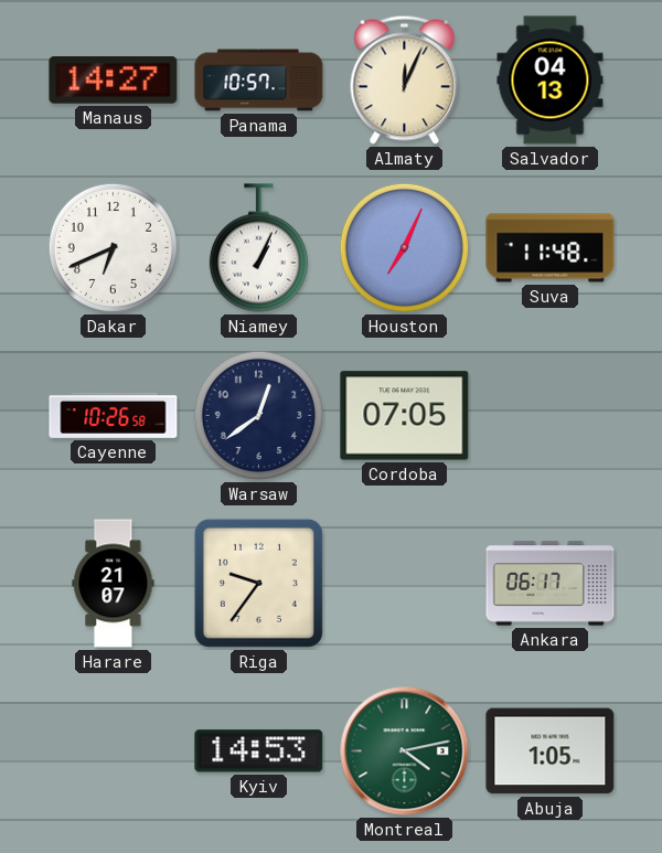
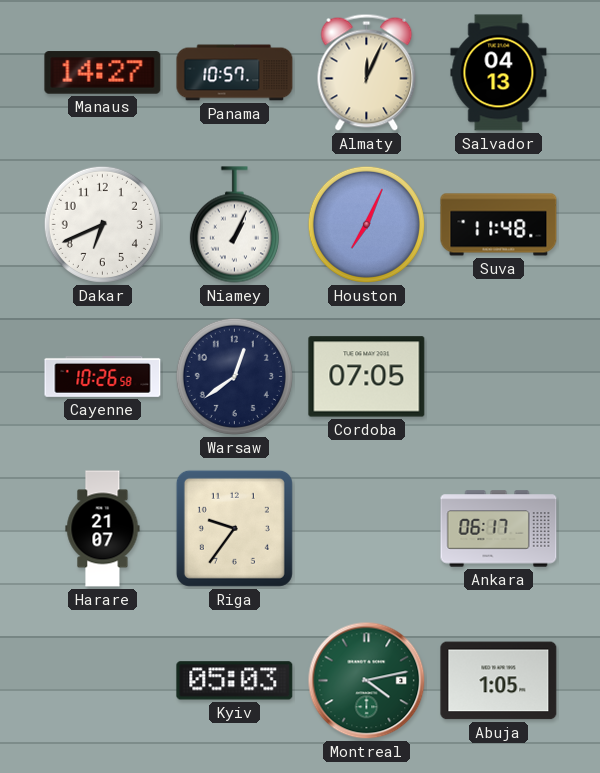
Kyiv: 14:53 -> 05:03
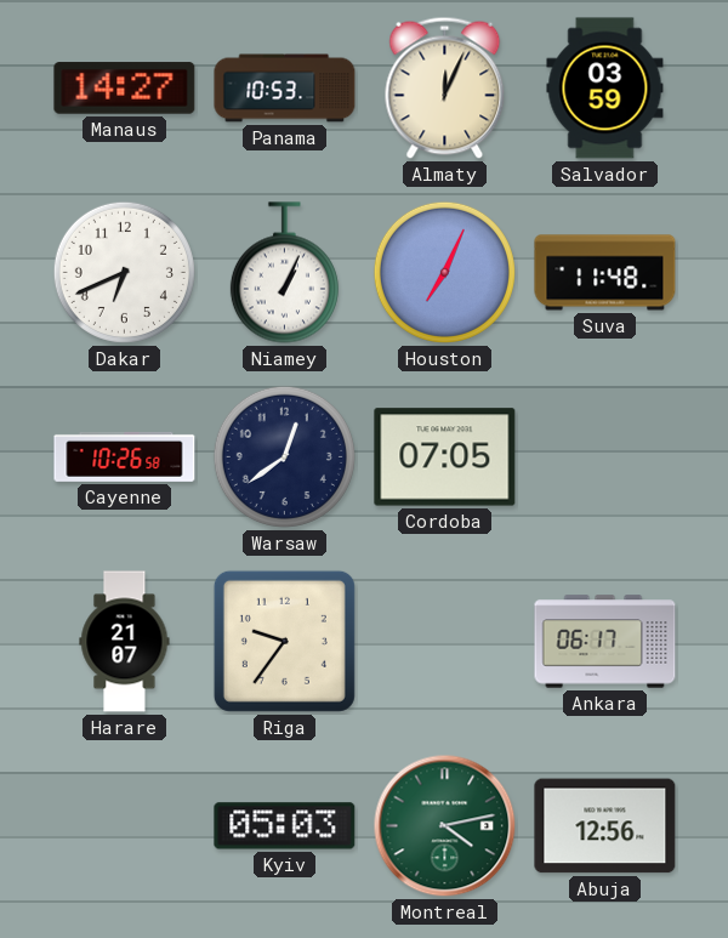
Panama: 10:57 -> 10:53
Salvador: 04:13 -> 03:59
Abuja: 1:05 -> 12:56
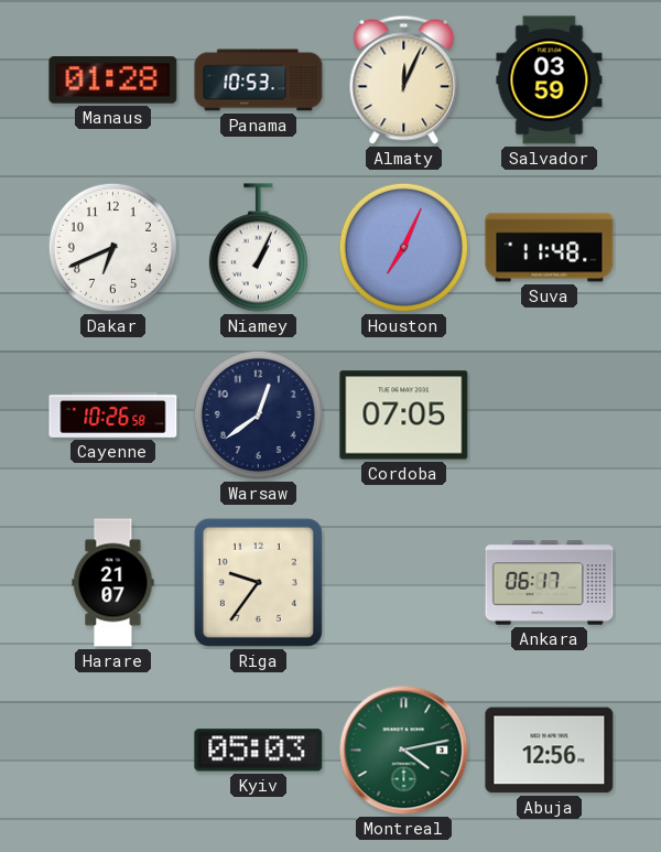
Manaus: 14:27 -> 01:28
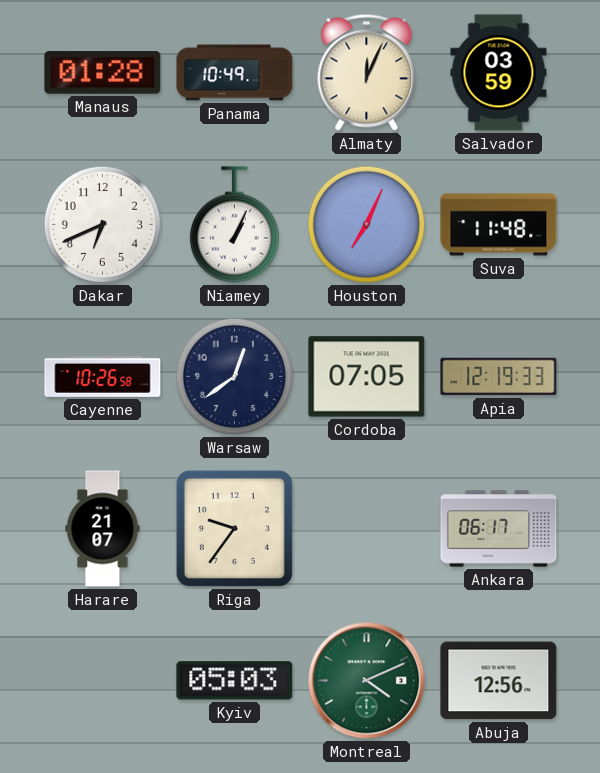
Panama: 10:53 -> 10:49
Apia: none -> 12:19
Montreal: 4:13 -> 4:11
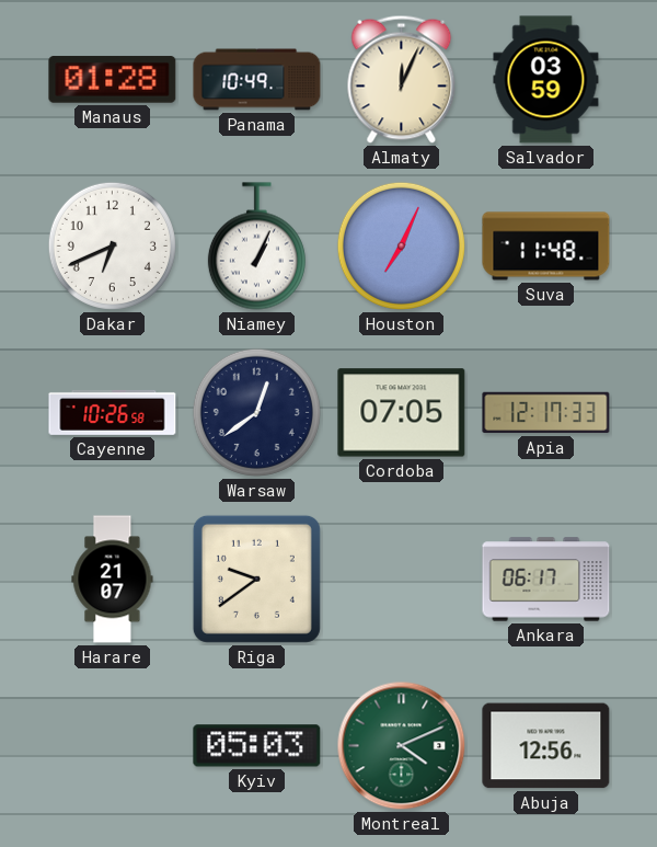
Apia: 12:19 -> 12:17
Riga: 9:36 -> 9:39
